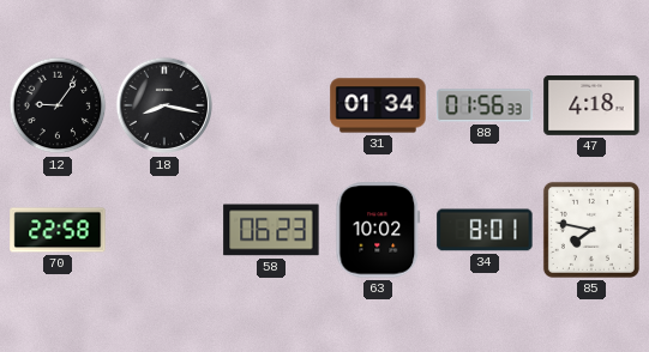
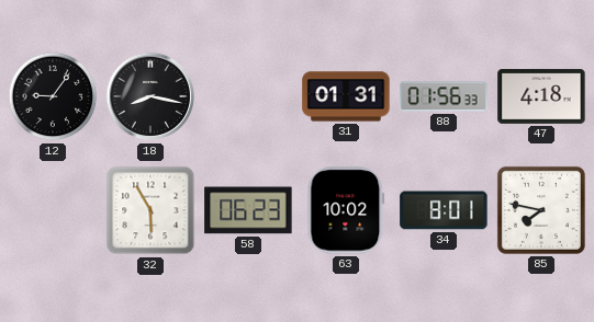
31: 01:34 -> 01:31
70: 22:58 -> none
32: none -> 5:55
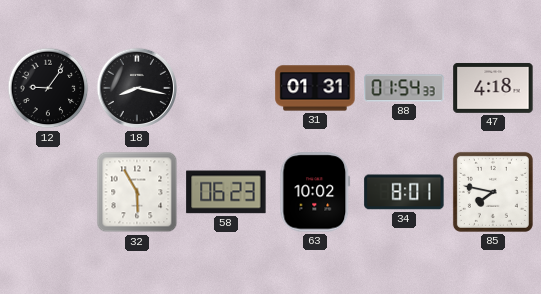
88: 01:56 -> 01:54
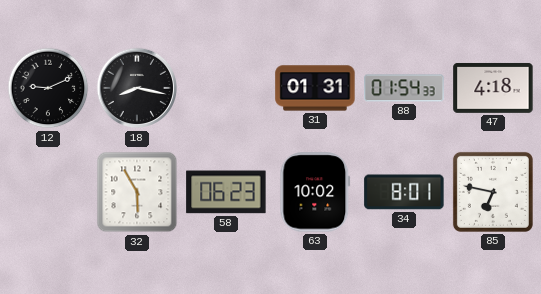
12: 9:06 -> 9:11
85: 7:47 -> 6:47
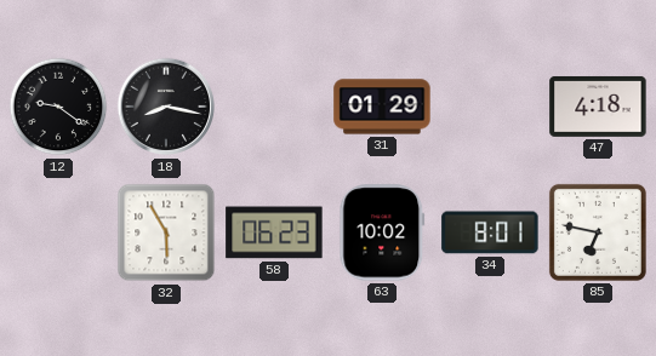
12: 9:11 -> 9:21
31: 01:31 -> 01:29
88: 01:54 -> none
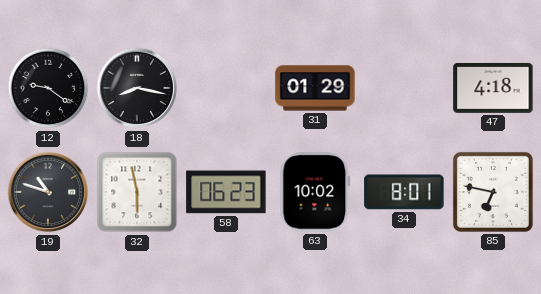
19: none -> 10:48
32: 5:55 -> 5:58
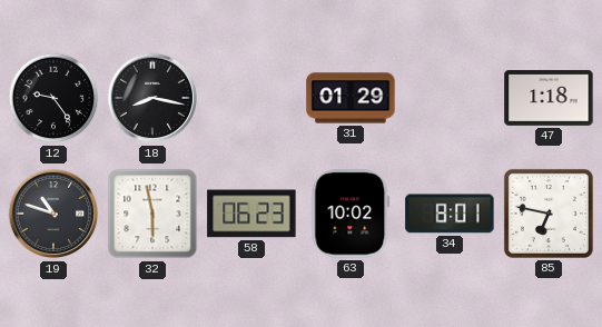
12: 9:21 -> 9:24
47: 4:18 -> 1:18
